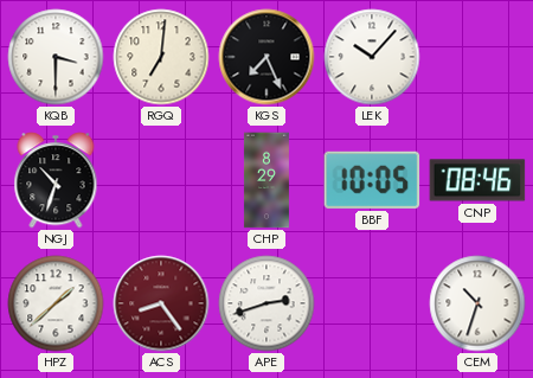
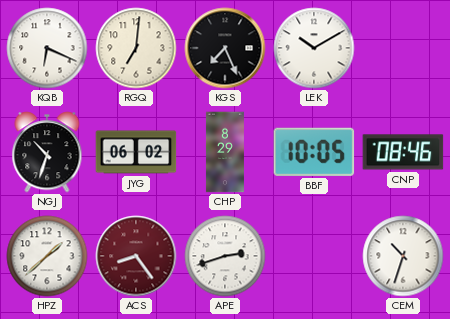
KQB: 3:30 -> 6:19
LEK: 10:07 -> 10:10
JYG: none -> 06:02
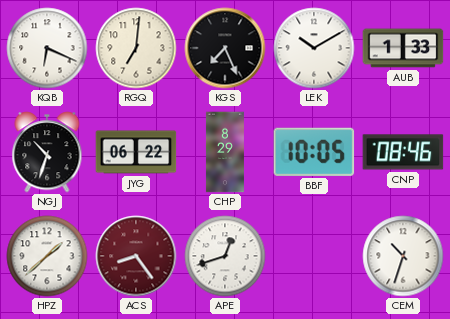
AUB: none -> 1:33
JYG: 06:02 -> 06:22
APE: 2:42 -> 12:42
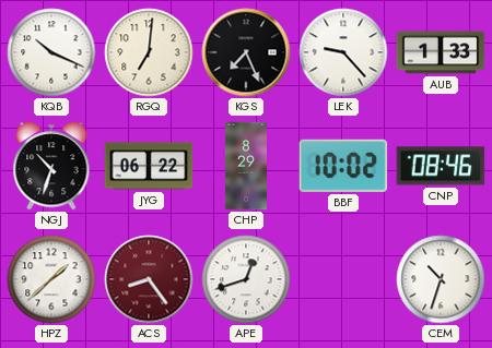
KQB: 6:19 -> 10:19
LEK: 10:10 -> 9:23
BBF: 10:05 -> 10:02
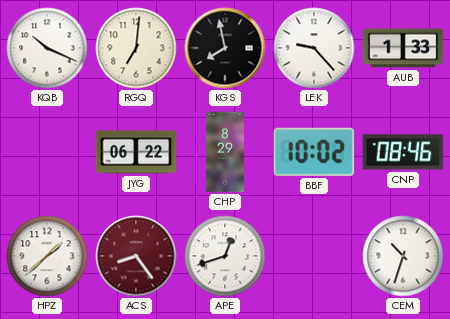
KGS: 7:26 -> 7:58
NGJ: 10:33 -> none
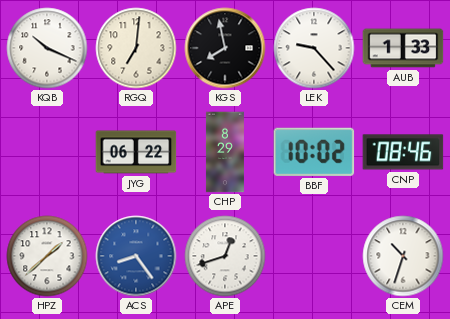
ACS dial: burgundy -> blue
